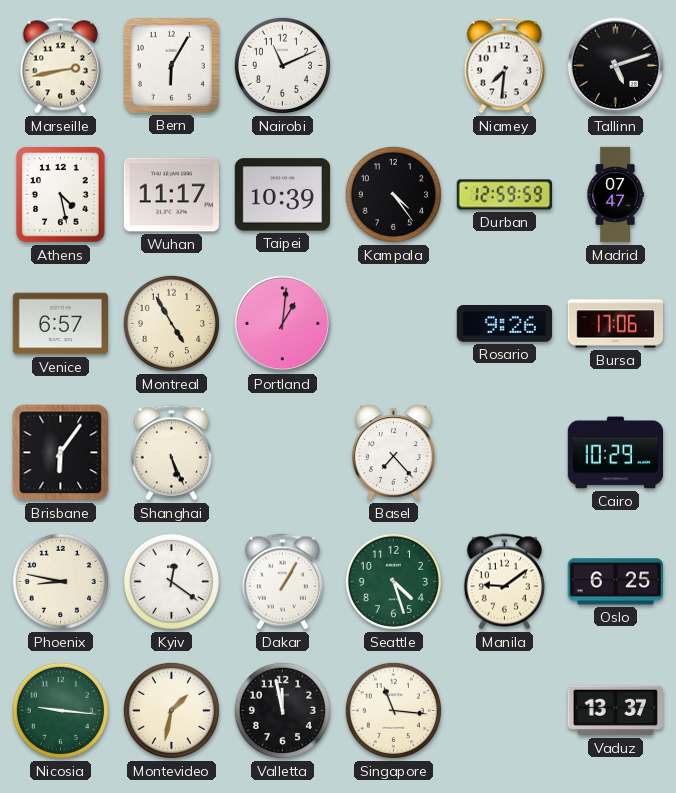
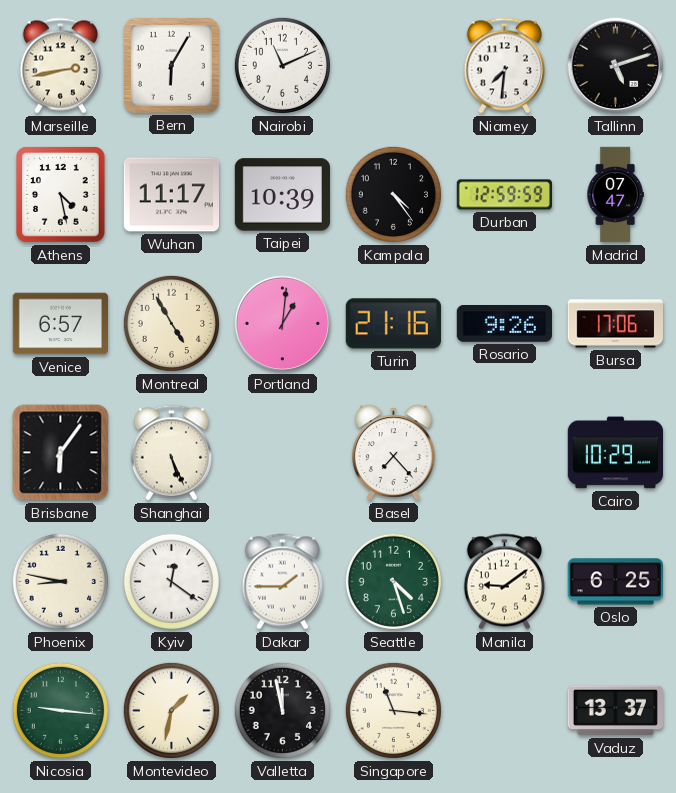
Turin: none -> 21:16
Dakar: 1:05 -> 1:45
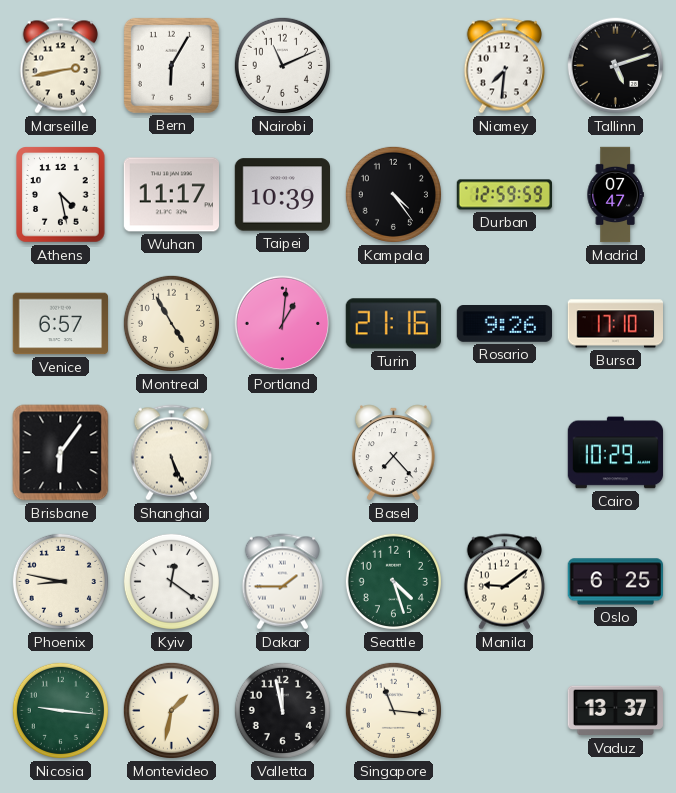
Bursa: 17:06 -> 17:10
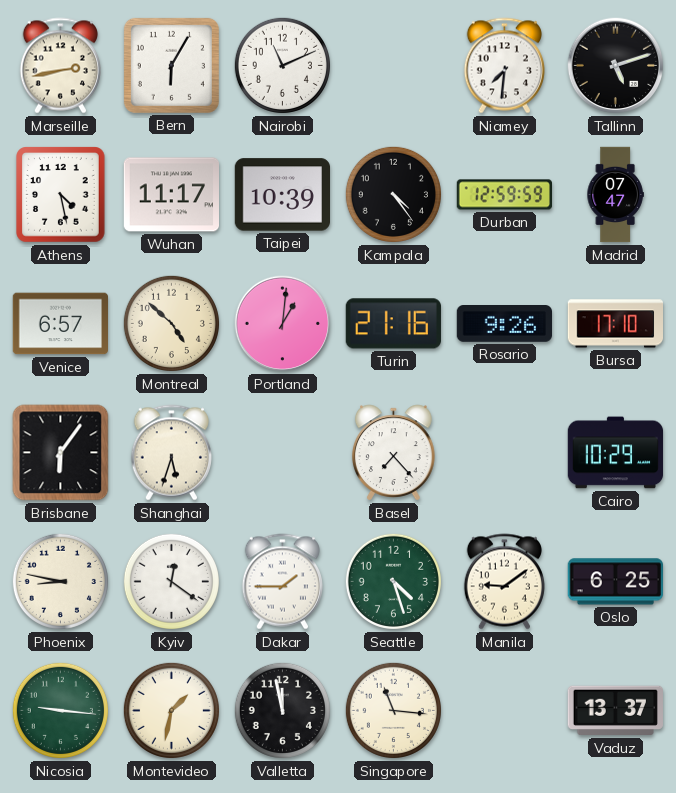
Montreal: 4:55 -> 4:52
Shanghai: 5:26 -> 5:33
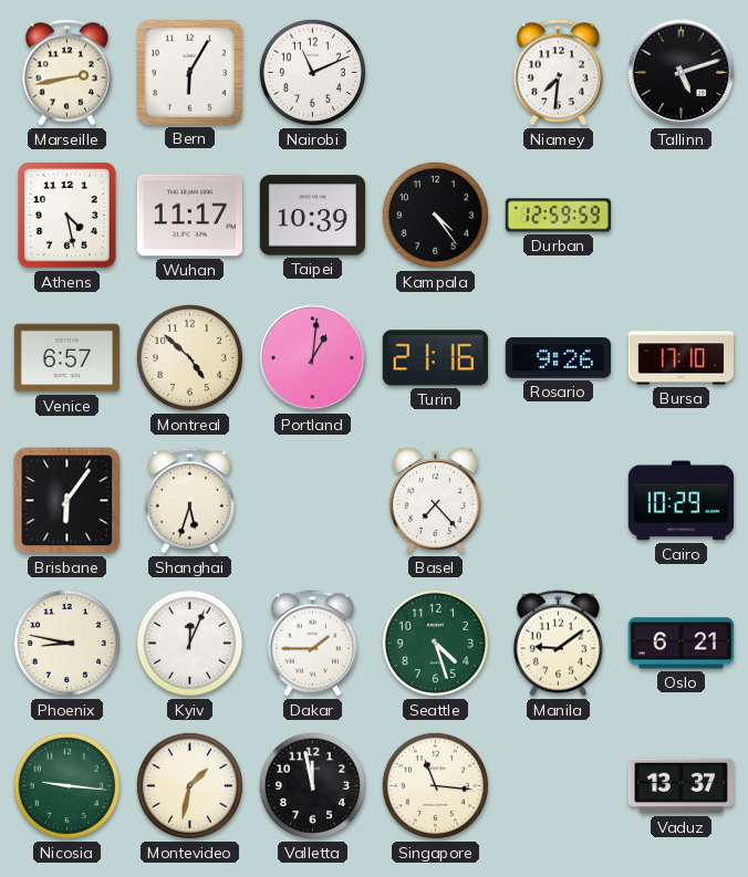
Madrid: 07:47 -> none
Kyiv: 12:21 -> 12:04
Oslo: 6:25 -> 6:21
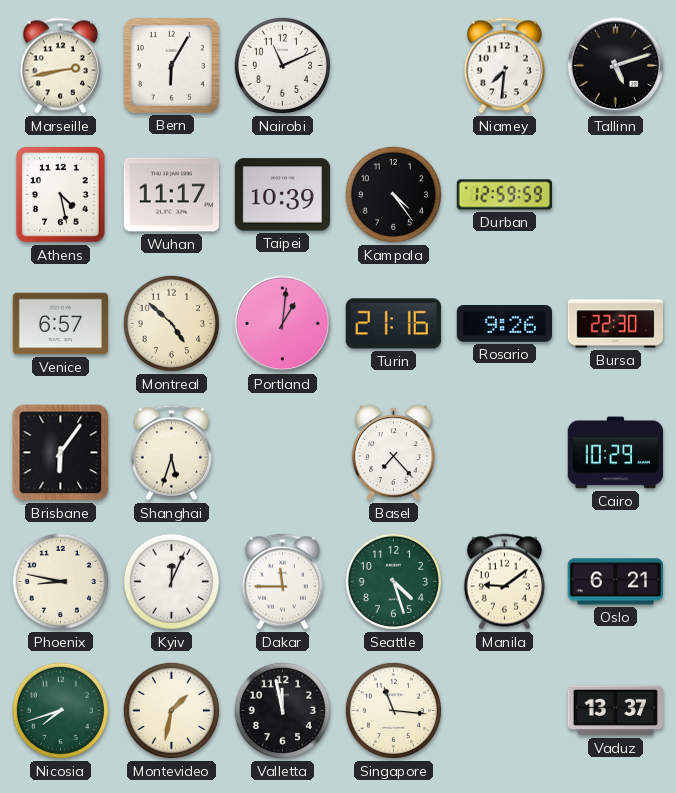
Bursa: 17:10 -> 22:30
Dakar: 1:45 -> 11:45
Nicosia: 9:16 -> 7:42
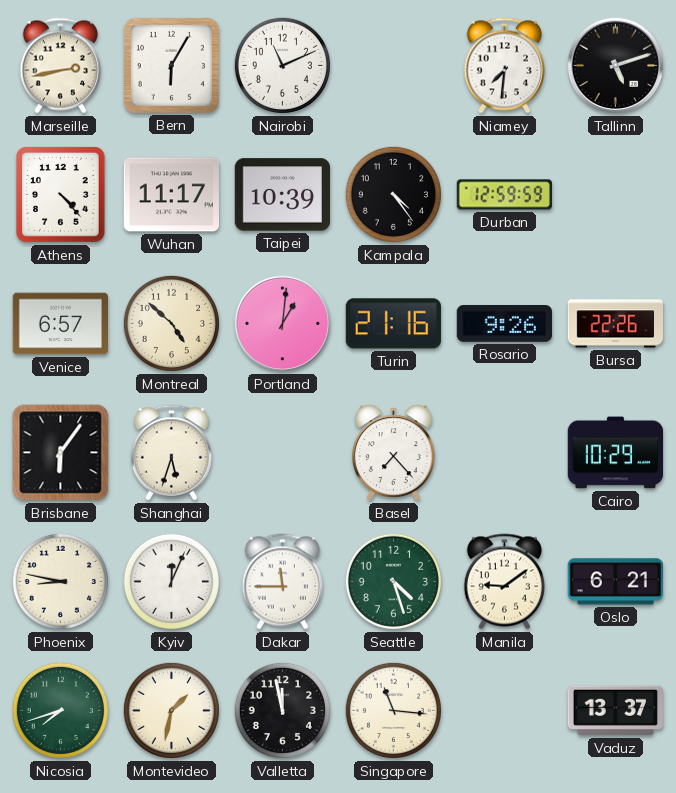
Athens: 4:28 -> 4:23
Bursa: 22:30 -> 22:26
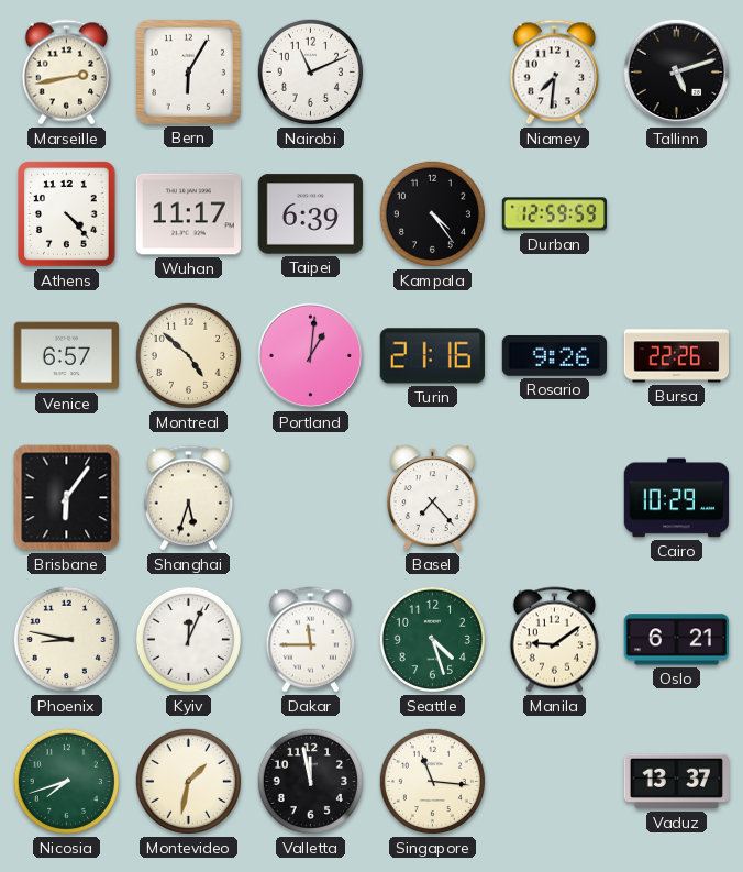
Taipei: 10:39 -> 6:39
